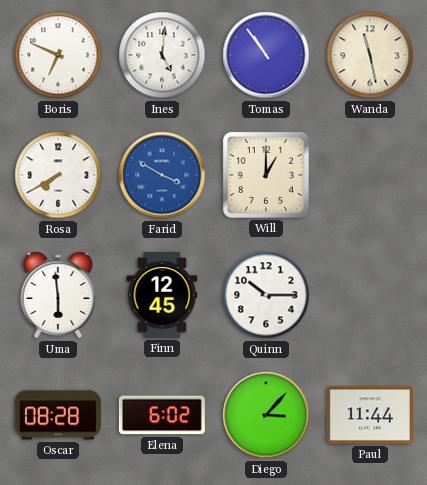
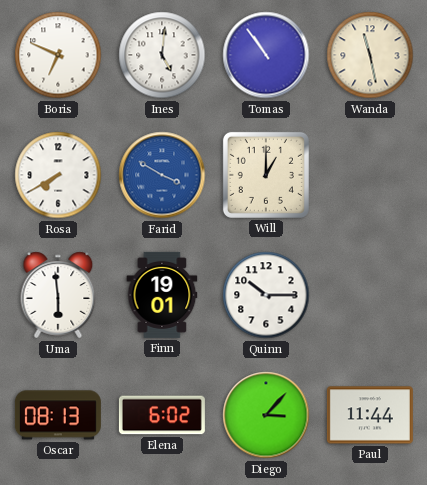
Finn: 12:45 -> 19:01
Oscar: 08:28 -> 08:13
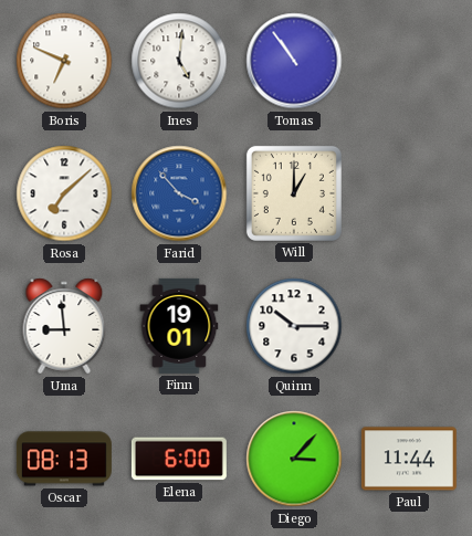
Wanda: 11:28 -> none
Rosa: 7:40 -> 7:08
Farid: 3:50 -> 3:53
Uma: 5:59 -> 8:59
Elena: 6:02 -> 6:00
